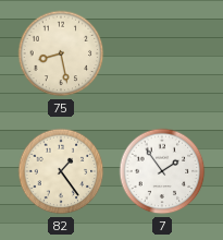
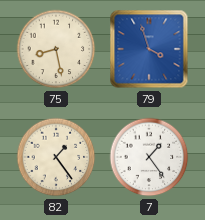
79: none -> 3:57
7: 1:54 -> 1:24
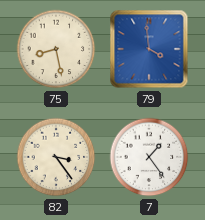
79: 3:57 -> 3:59
82: 1:24 -> 3:24
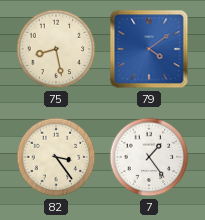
79: 3:59 -> 4:09
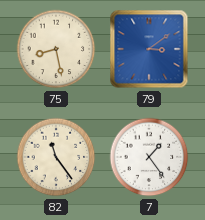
79: 4:09 -> 3:09
82: 3:24 -> 11:24
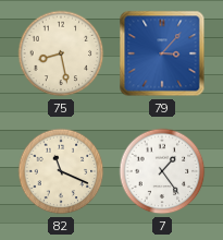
79: 3:09 -> 3:07
82: 11:24 -> 11:19
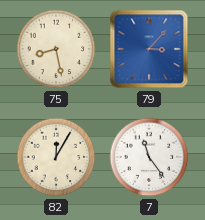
82: 11:19 -> 12:05
7: 1:24 -> 11:24
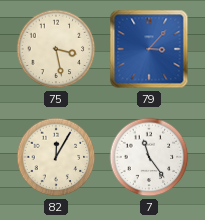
75: 8:28 -> 3:28
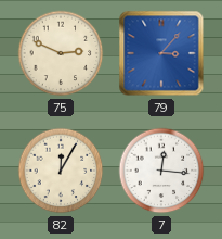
75: 3:28 -> 2:49
7: 11:24 -> 12:16
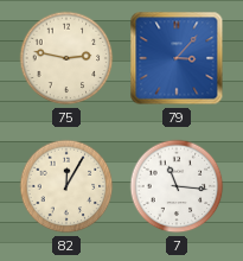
75: 2:49 -> 2:47
7: 12:16 -> 11:16
